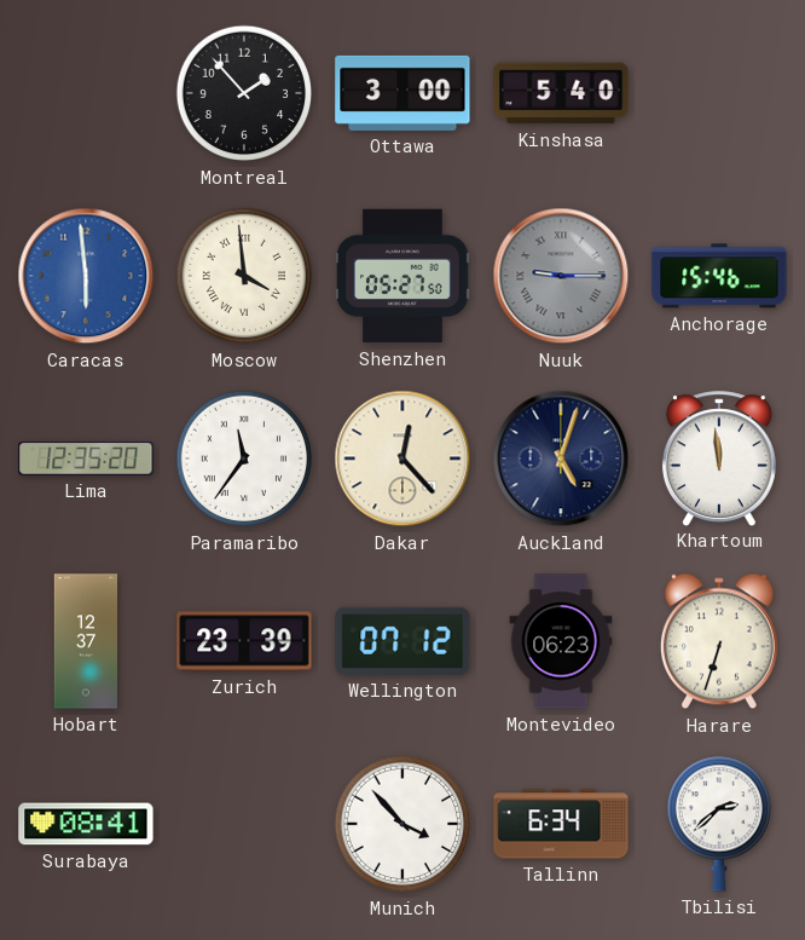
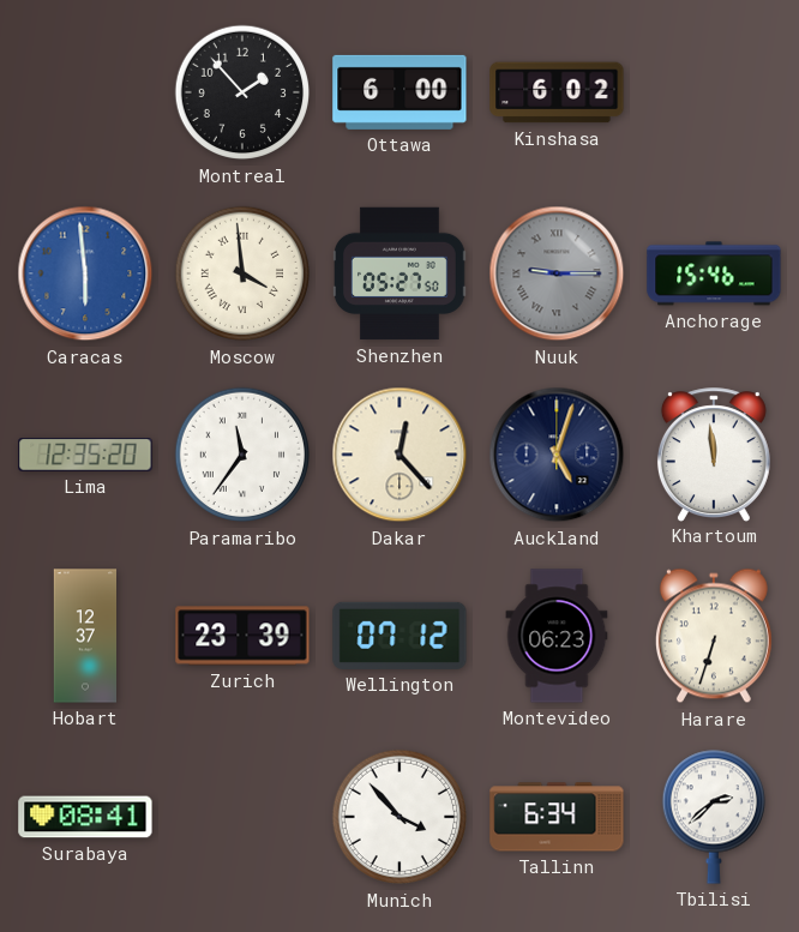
Ottawa: 3:00 -> 6:00
Kinshasa: 5:40 -> 6:02
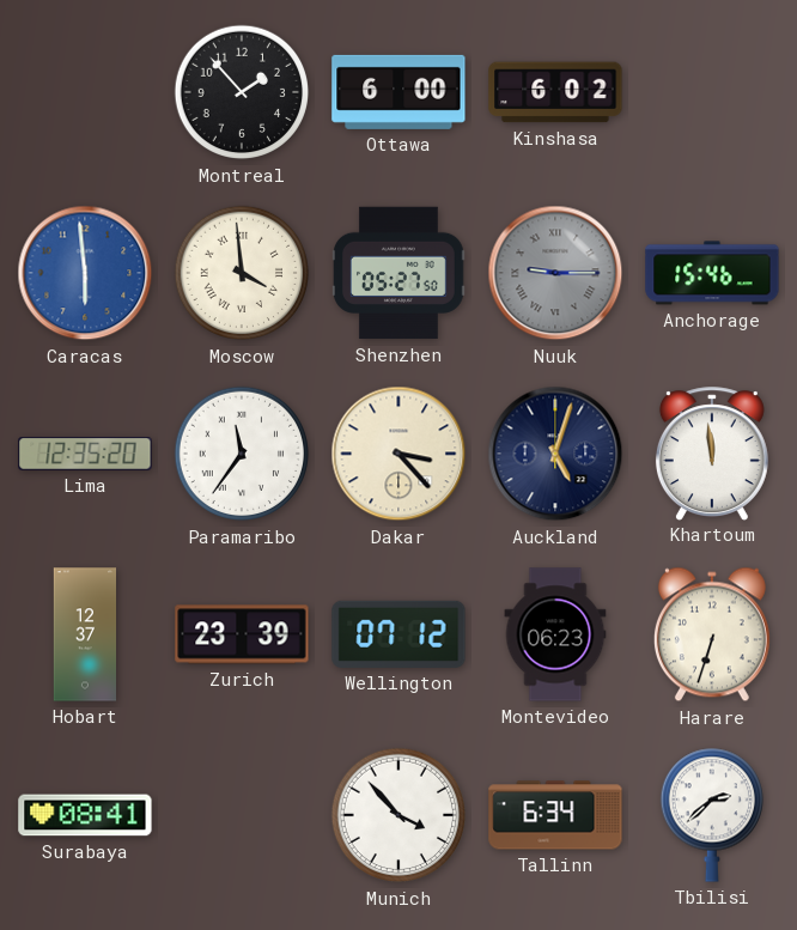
Dakar: 12:23 -> 3:23
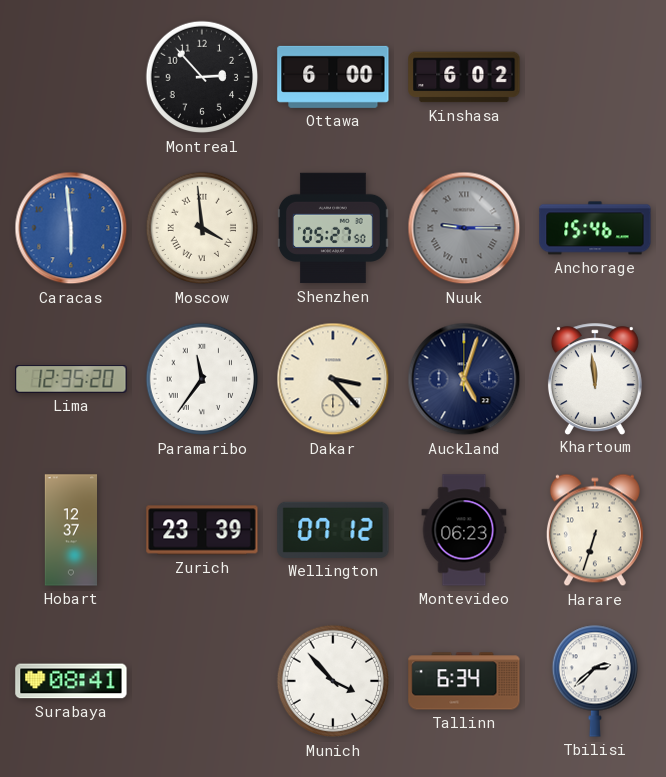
Montreal: 1:53 -> 2:53
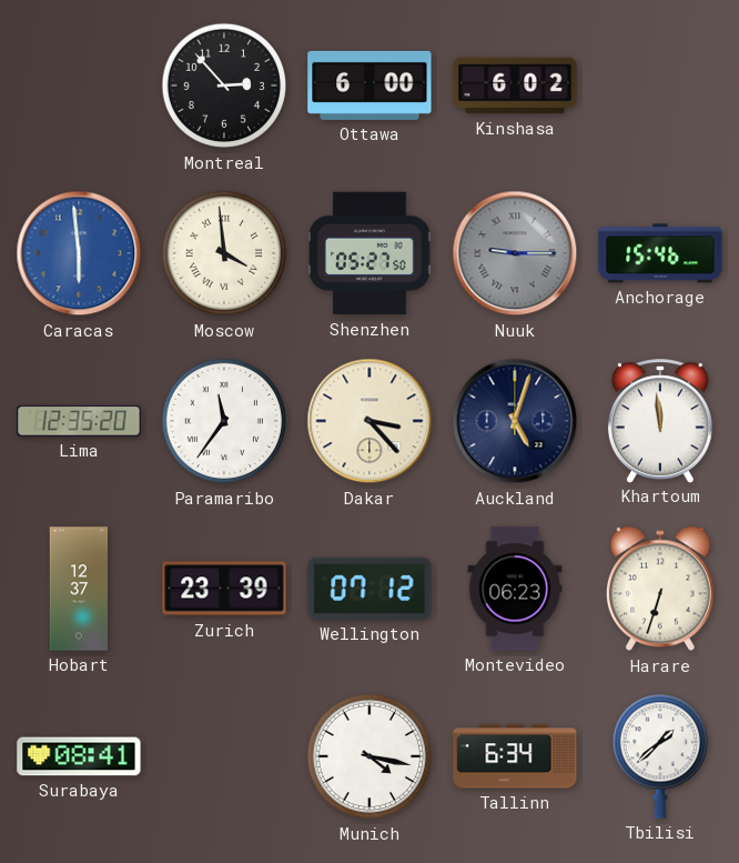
Munich: 3:53 -> 4:17
Tbilisi: 2:38 -> 1:38
